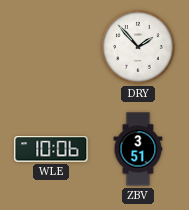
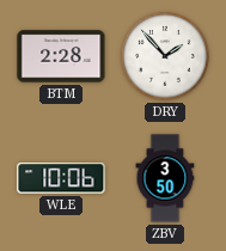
BTM: none -> 2:28
ZBV: 3:51 -> 3:50
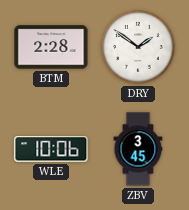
DRY: 1:53 -> 1:51
ZBV: 3:50 -> 3:45
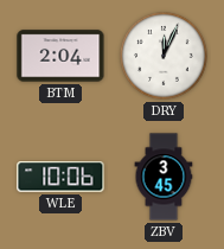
BTM: 2:28 -> 2:04
DRY: 1:51 -> 12:04
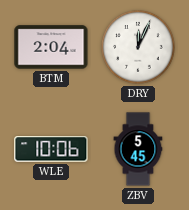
ZBV: 3:45 -> 5:45
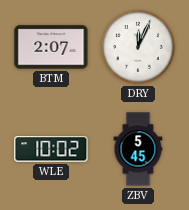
BTM: 2:04 -> 2:07
WLE: 10:06 -> 10:02
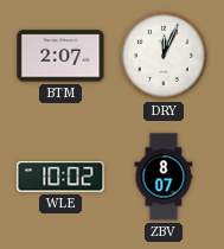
ZBV: 5:45 -> 8:07
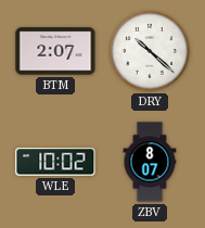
DRY: 12:04 -> 10:22
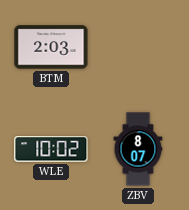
BTM: 2:07 -> 2:03
DRY: 10:22 -> none
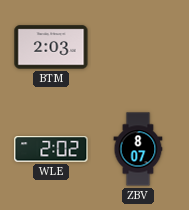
WLE: 10:02 -> 2:02
